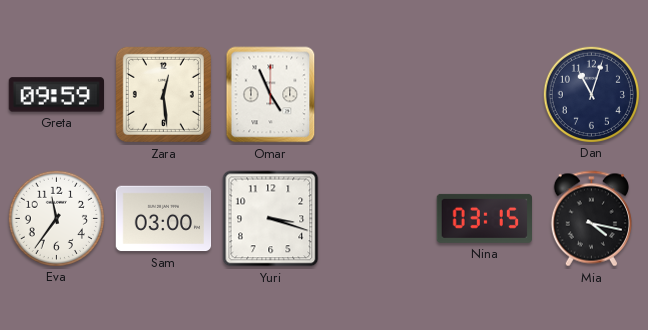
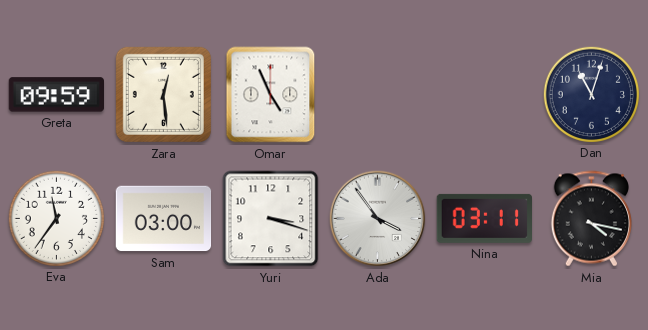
Ada: none -> 3:54
Nina: 03:15 -> 03:11
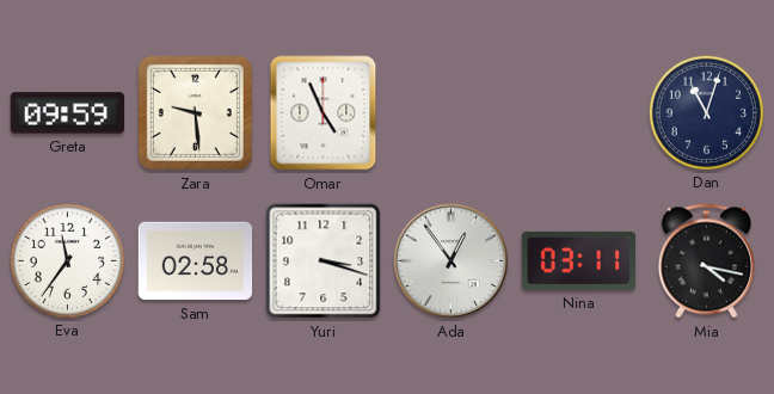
Zara: 12:29 -> 9:29
Sam: 03:00 -> 02:58
Ada: 3:54 -> 12:54
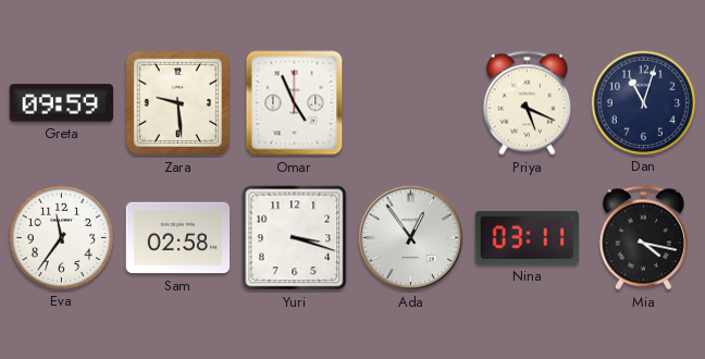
Priya: none -> 5:19
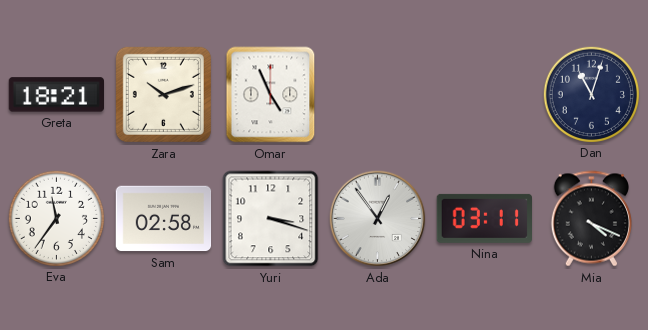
Greta: 09:59 -> 18:21
Zara: 9:29 -> 10:12
Priya: 5:19 -> none
Mia: 4:17 -> 4:19
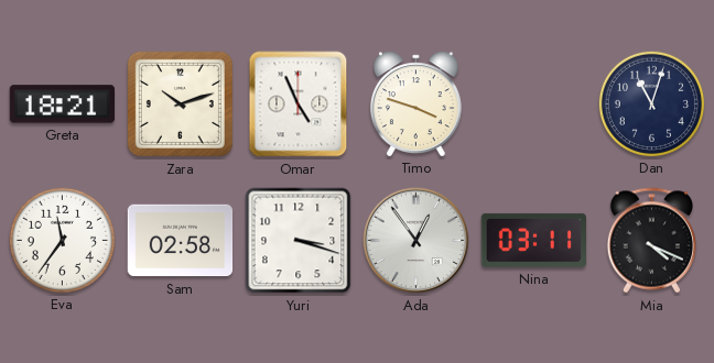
Timo: none -> 3:48
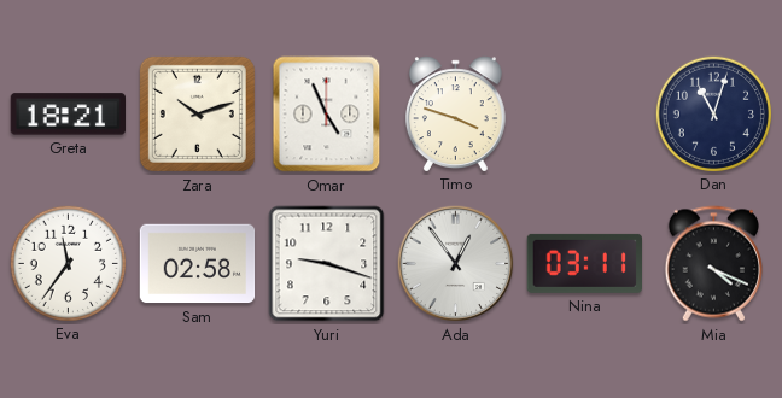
Yuri: 3:18 -> 9:18
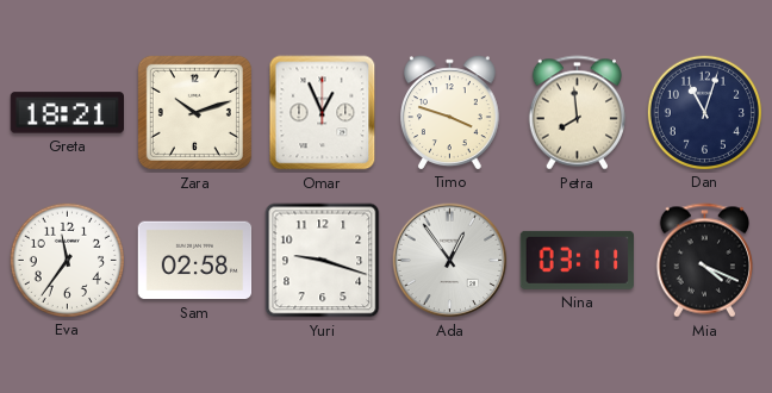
Omar: 4:56 -> 12:56
Petra: none -> 7:59
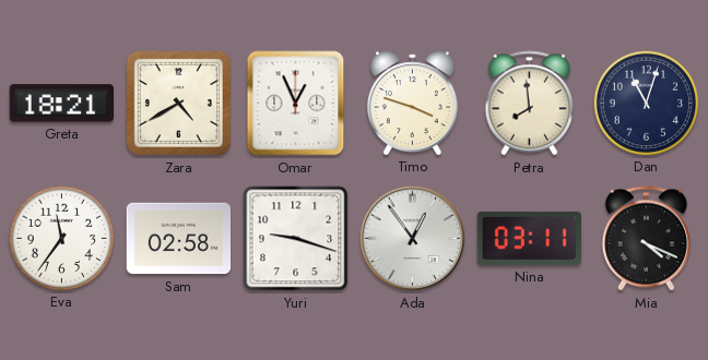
Zara: 10:12 -> 4:40
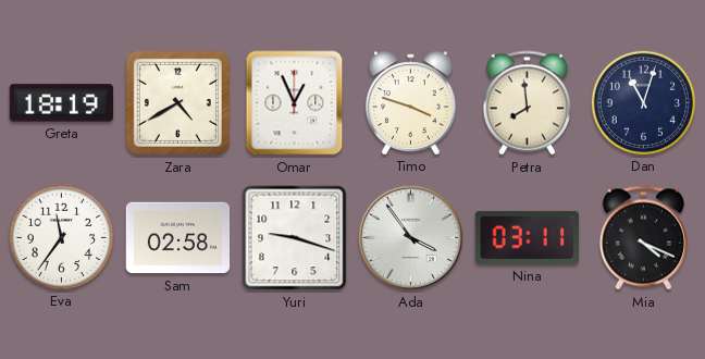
Greta: 18:21 -> 18:19
Ada: 12:54 -> 3:54
